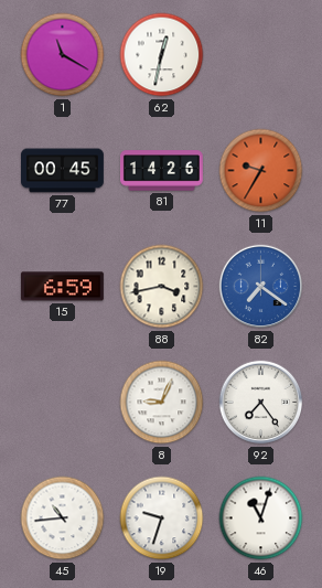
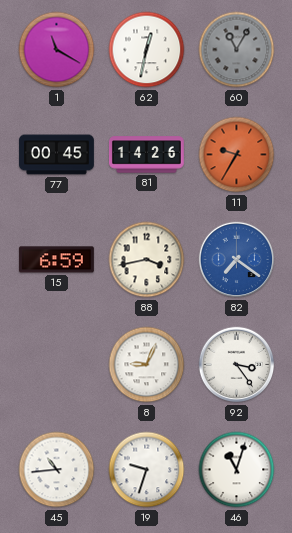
60: none -> 11:05
92: 7:24 -> 3:24
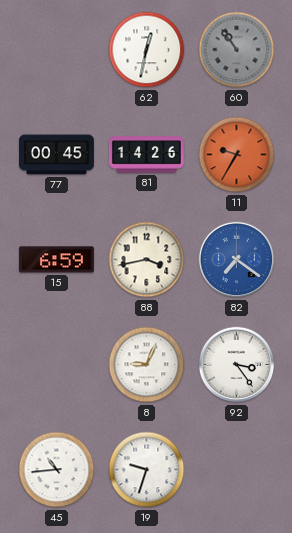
1: 11:20 -> none
60: 11:05 -> 10:54
46: 11:03 -> none
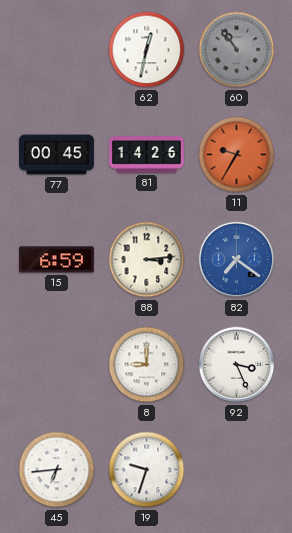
88: 3:43 -> 3:14
8: 9:04 -> 9:00
92: 3:24 -> 3:26
45: 10:44 -> 6:44
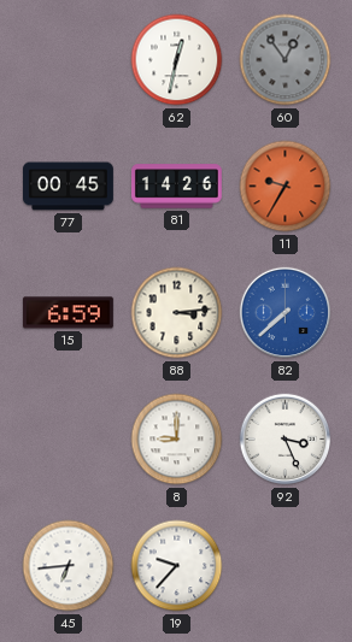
60: 10:54 -> 12:54
82: 7:21 -> 7:38
19: 9:33 -> 9:37
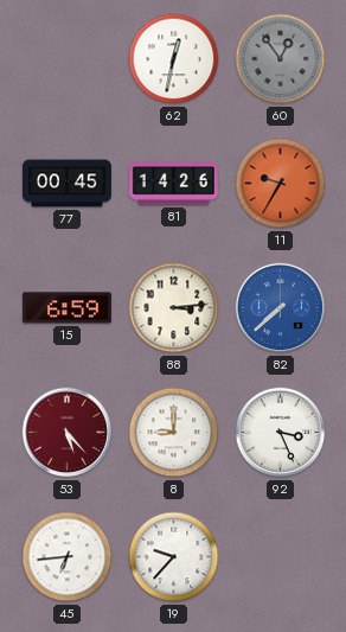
53: none -> 5:23
